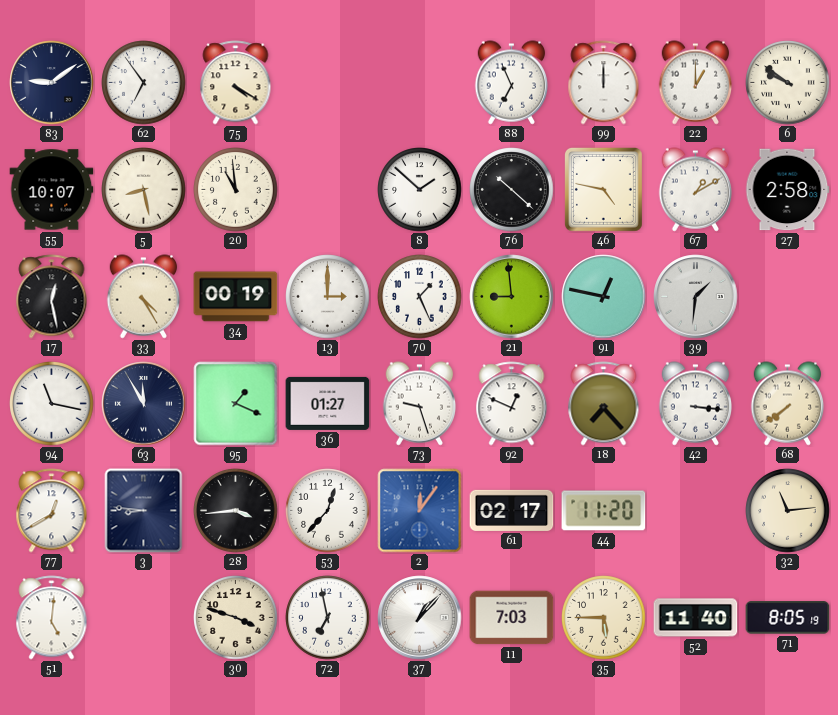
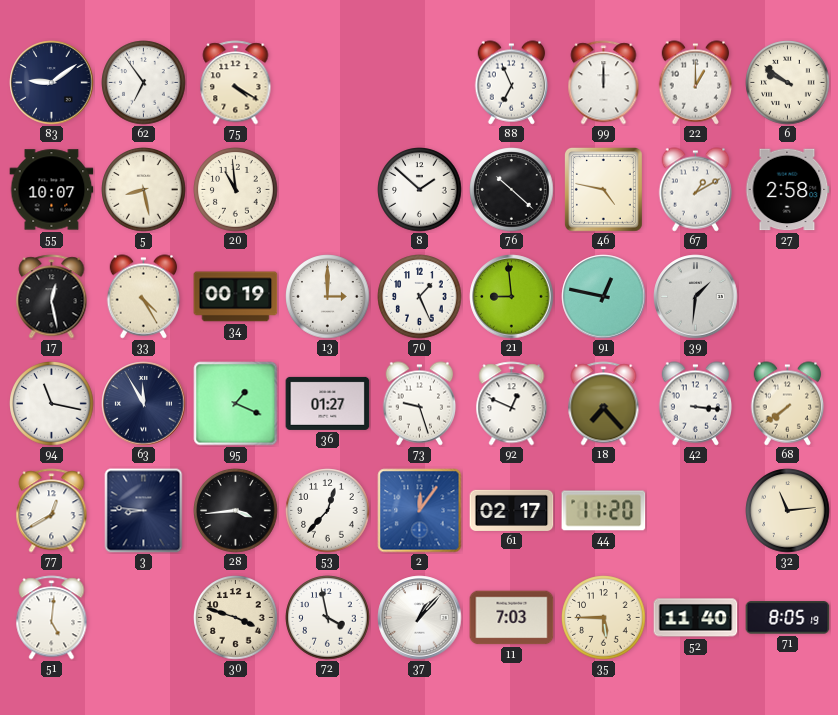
72: 6:58 -> 3:58
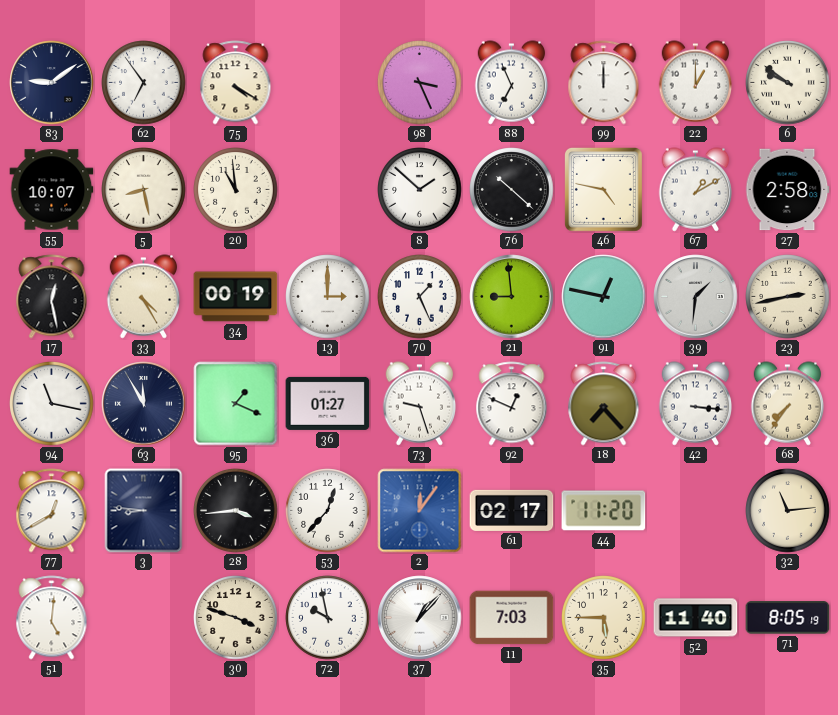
98: none -> 3:26
23: none -> 2:43
68: 7:39 -> 7:36
72: 3:58 -> 9:58
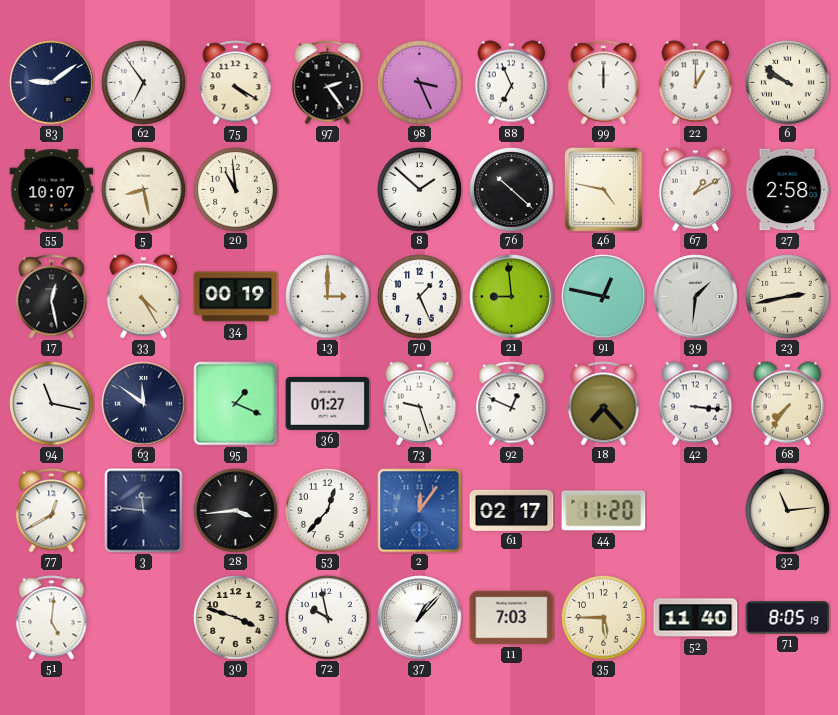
97: none -> 2:24
63: 11:55 -> 11:51
3: 8:46 -> 11:46
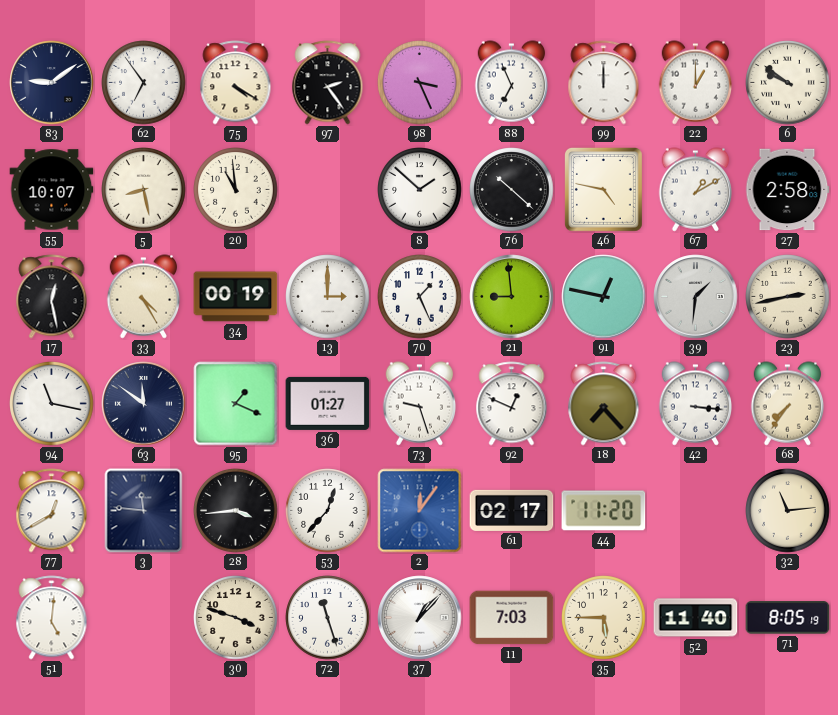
72: 9:58 -> 11:27
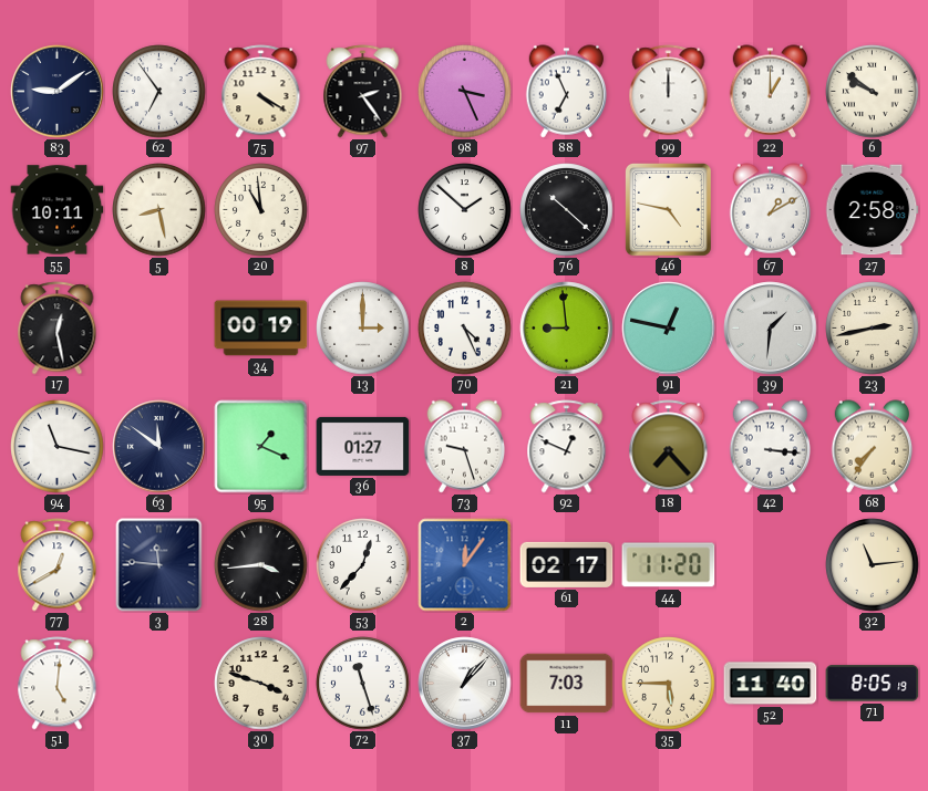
55: 10:07 -> 10:11
33: 4:25 -> none
70: 1:26 -> 4:26
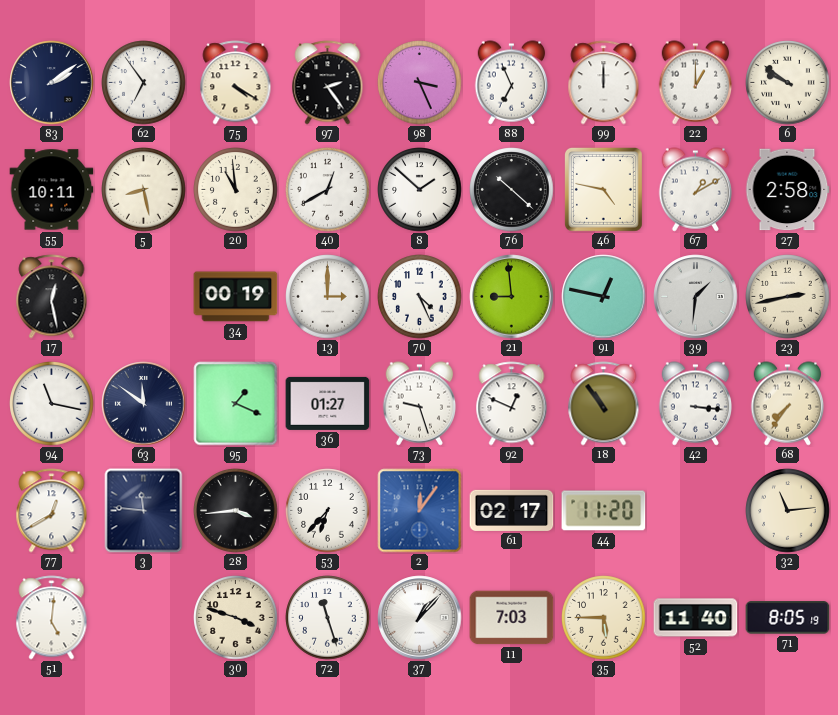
83: 9:09 -> 2:09
40: none -> 12:40
18: 7:23 -> 10:54
53: 12:37 -> 6:37
